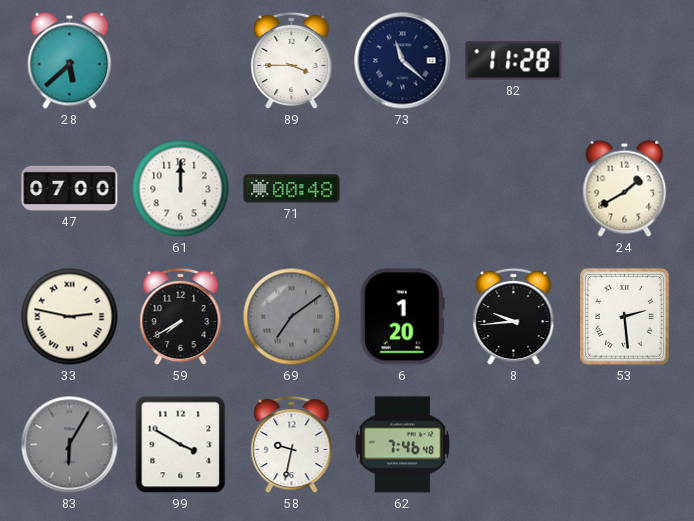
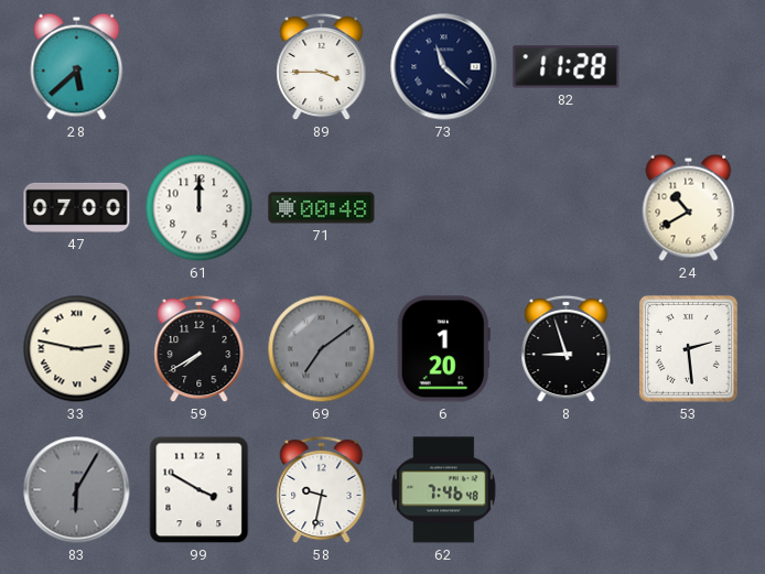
24: 1:40 -> 10:40
8: 9:44 -> 8:57
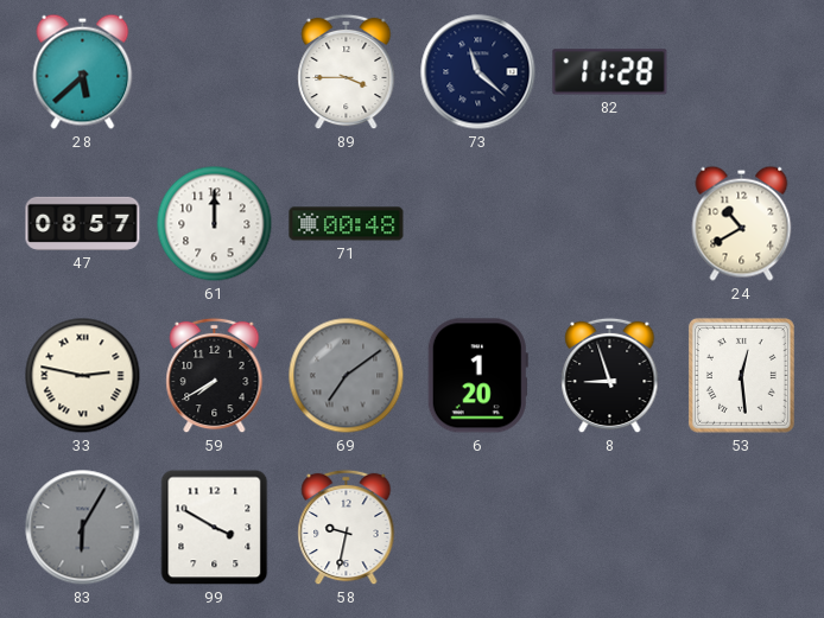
47: 07:00 -> 08:57
53: 2:29 -> 12:29
62: 7:46 -> none
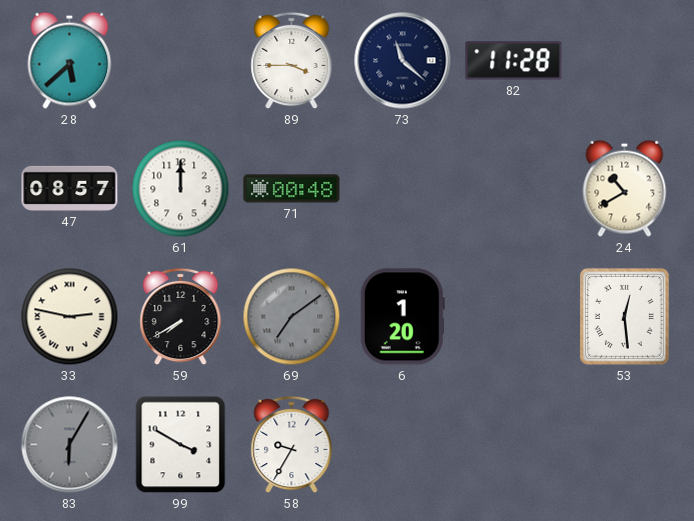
8: 8:57 -> none
58: 9:32 -> 9:35
